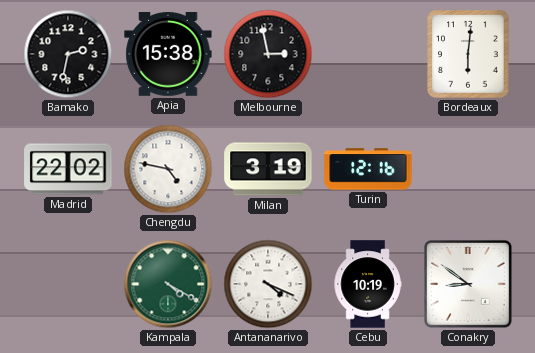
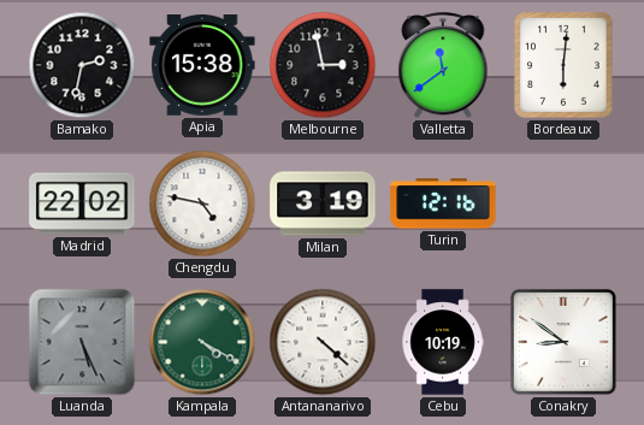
Valletta: none -> 11:39
Luanda: none -> 5:26
Antananarivo: 4:19 -> 4:22
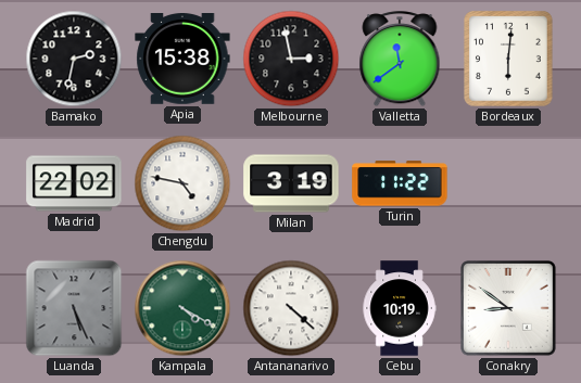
Turin: 12:16 -> 11:22
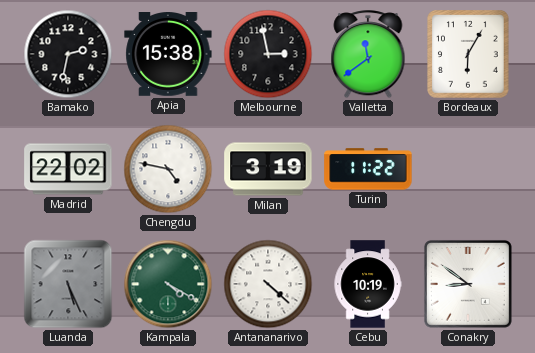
Bordeaux: 6:01 -> 6:05
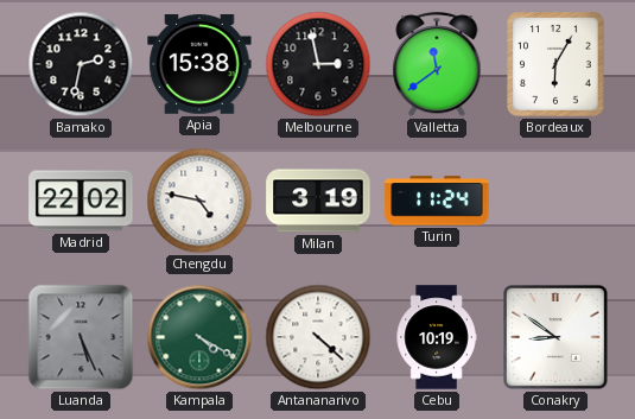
Turin: 11:22 -> 11:24
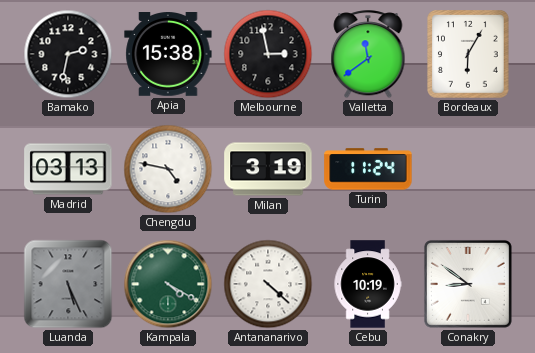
Madrid: 22:02 -> 03:13
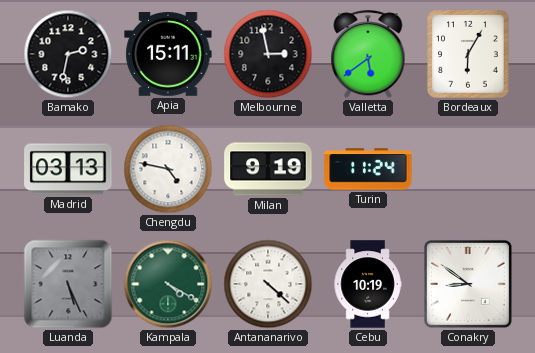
Apia: 15:38 -> 15:11
Valletta: 11:39 -> 5:39
Milan: 3:19 -> 9:19
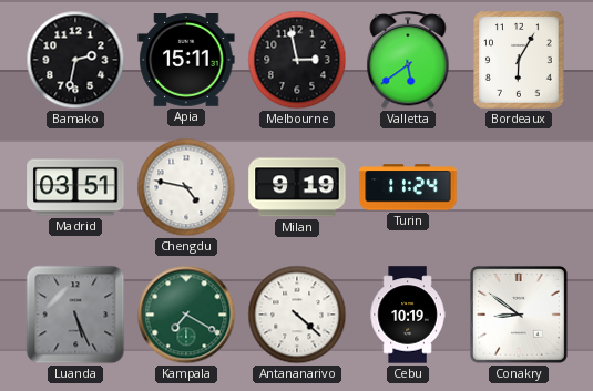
Madrid: 03:13 -> 03:51
Kampala: 4:20 -> 7:20
